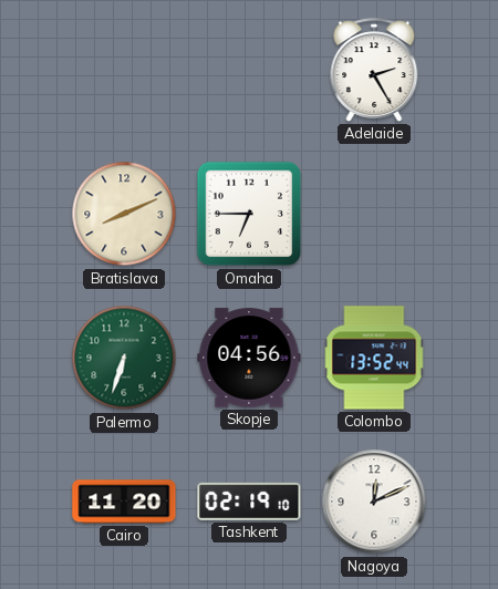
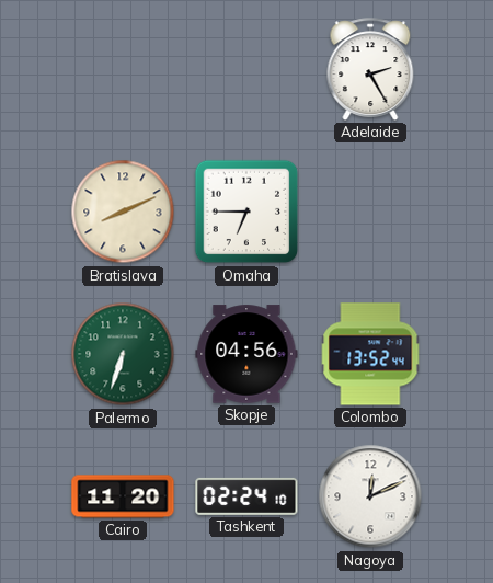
Tashkent: 02:19 -> 02:24
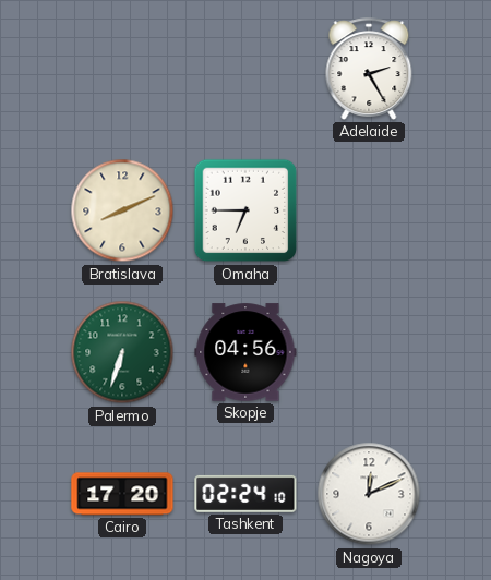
Colombo: 13:52 -> none
Cairo: 11:20 -> 17:20
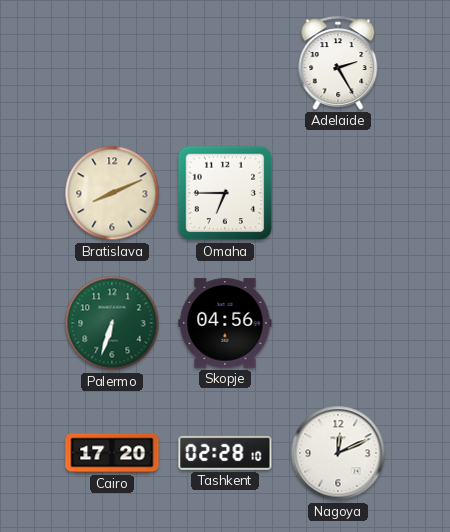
Tashkent: 02:24 -> 02:28
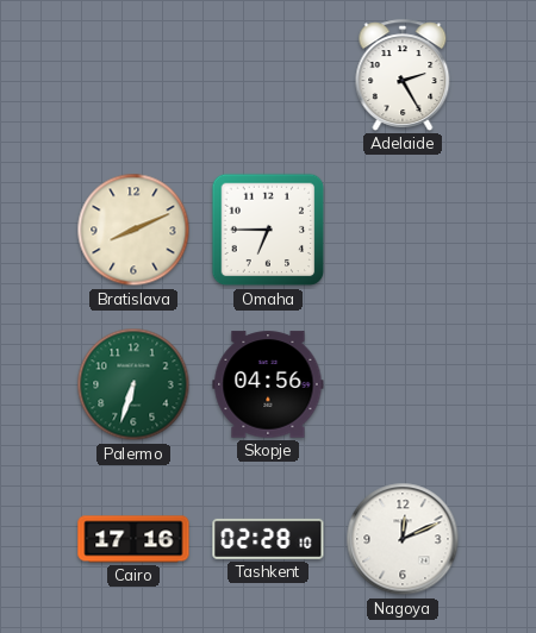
Cairo: 17:20 -> 17:16
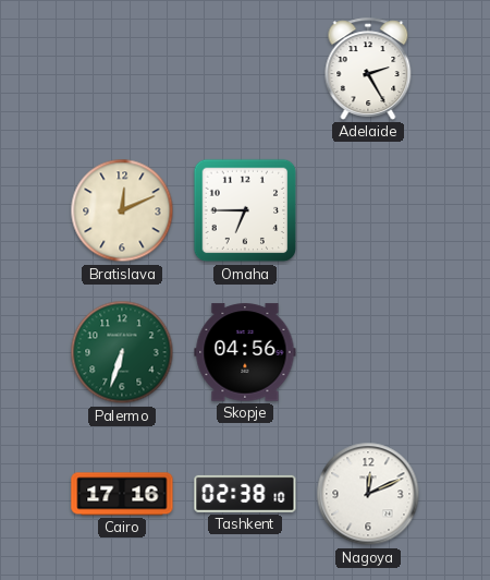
Bratislava: 8:11 -> 12:11
Tashkent: 02:28 -> 02:38
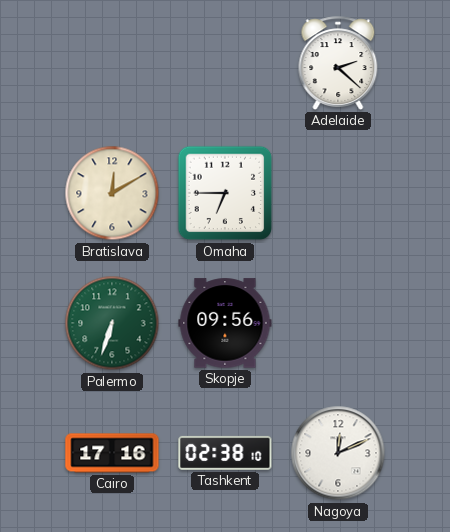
Adelaide: 2:25 -> 2:22
Bratislava: 12:11 -> 12:10
Skopje: 04:56 -> 09:56
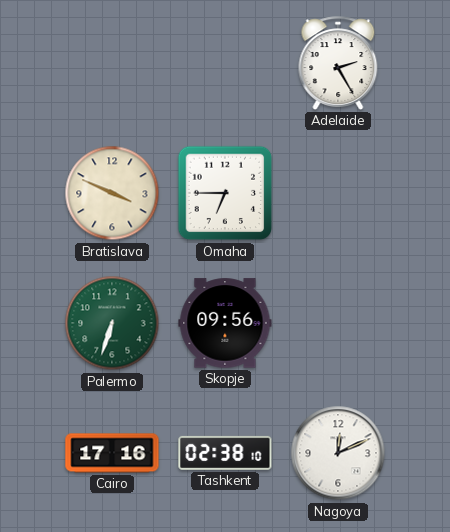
Adelaide: 2:22 -> 2:25
Bratislava: 12:10 -> 3:49
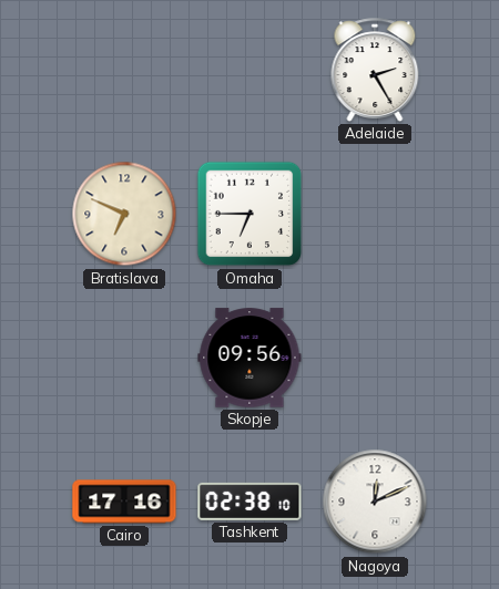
Bratislava: 3:49 -> 6:49
Palermo: 6:33 -> none
